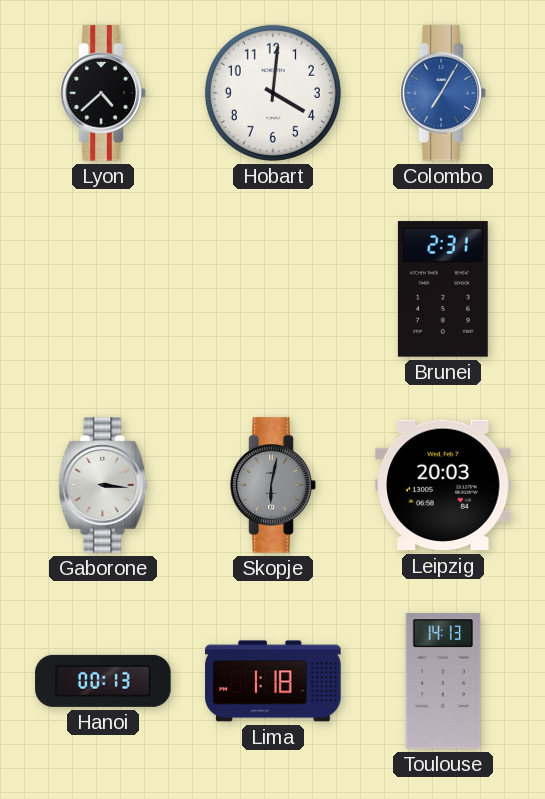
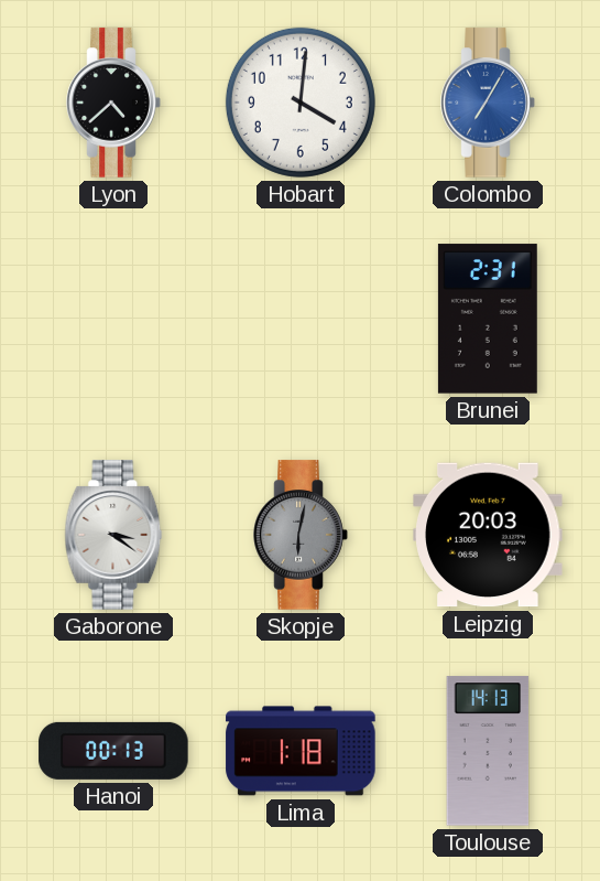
Gaborone: 3:16 -> 3:21
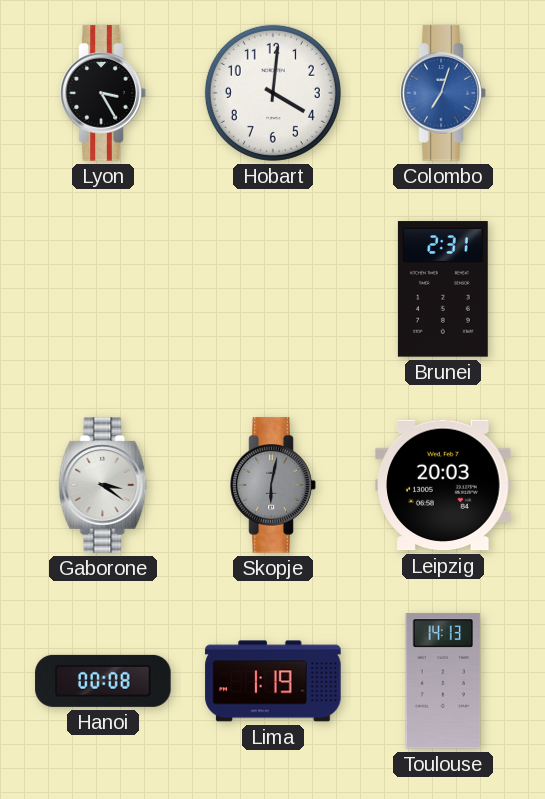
Lyon: 4:38 -> 3:25
Colombo: 7:05 -> 7:03
Hanoi: 00:13 -> 00:08
Lima: 1:18 -> 1:19
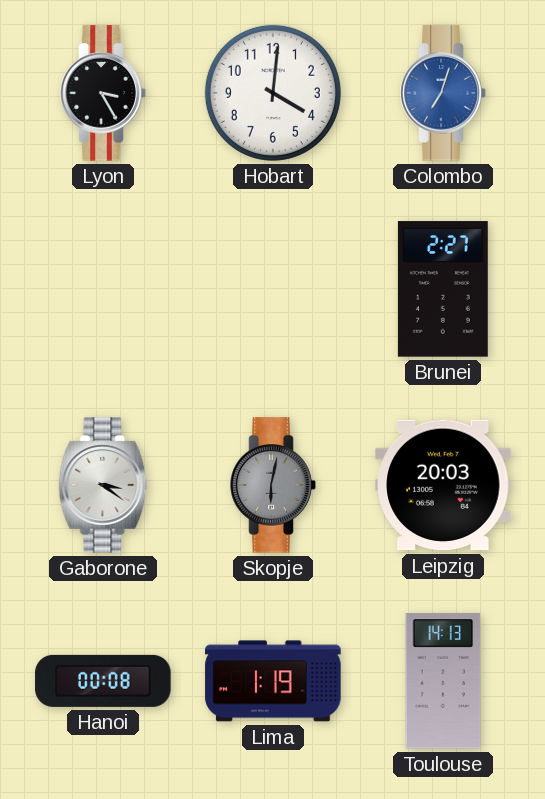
Brunei: 2:31 -> 2:27
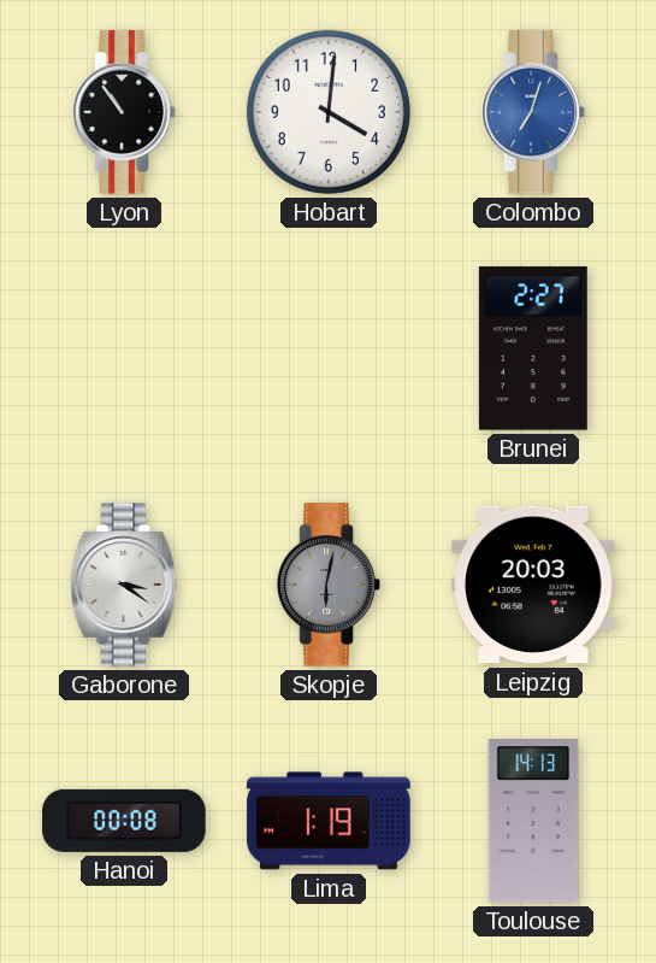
Lyon: 3:25 -> 10:54
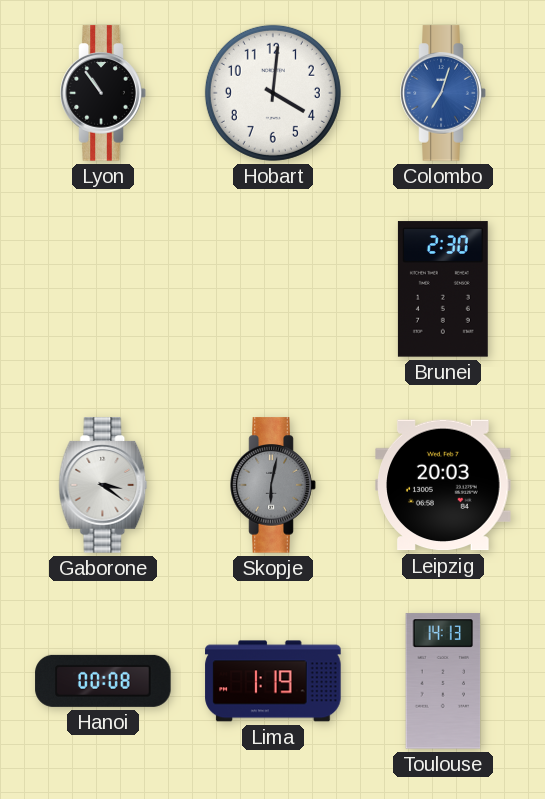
Brunei: 2:27 -> 2:30
